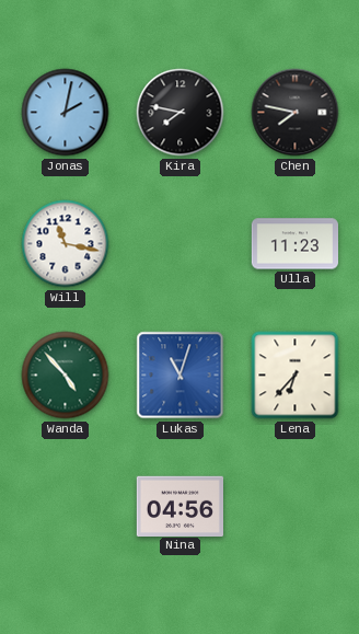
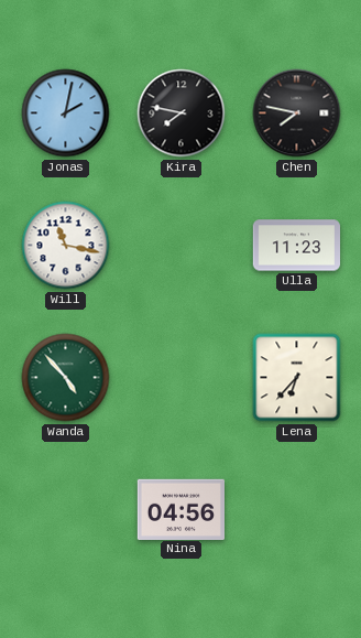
Lukas: 11:03 -> none
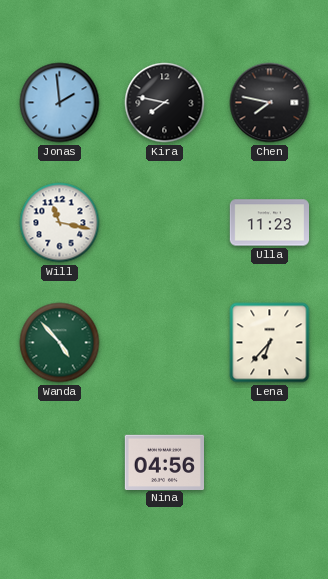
Jonas: 2:02 -> 1:59
